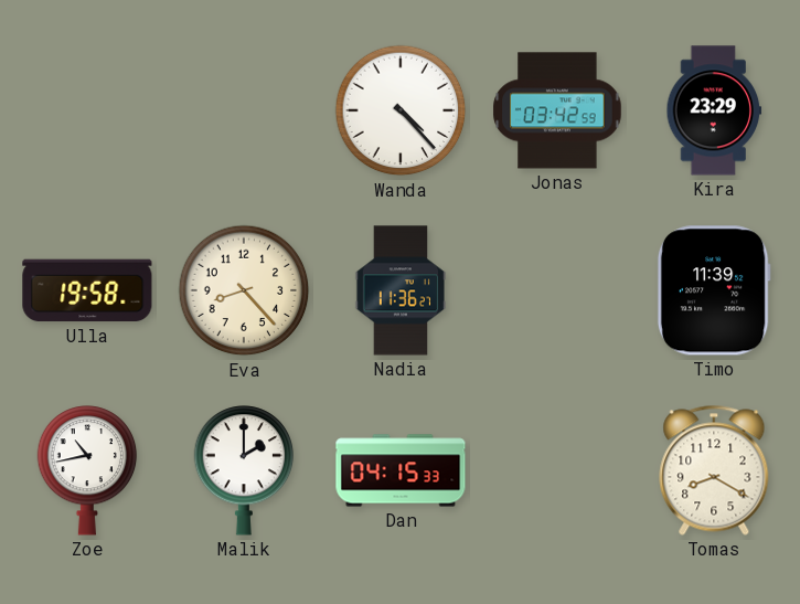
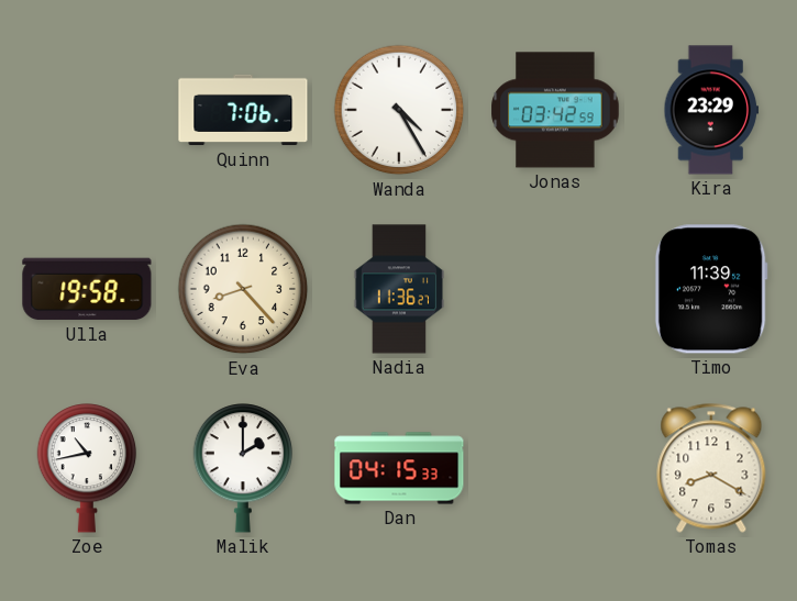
Quinn: none -> 7:06
Wanda: 4:23 -> 4:25
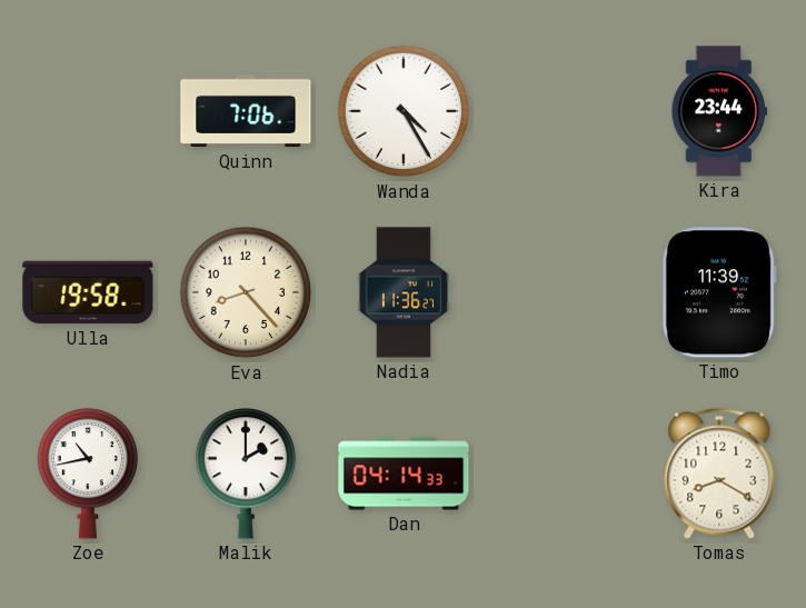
Jonas: 03:42 -> none
Kira: 23:29 -> 23:44
Dan: 04:15 -> 04:14
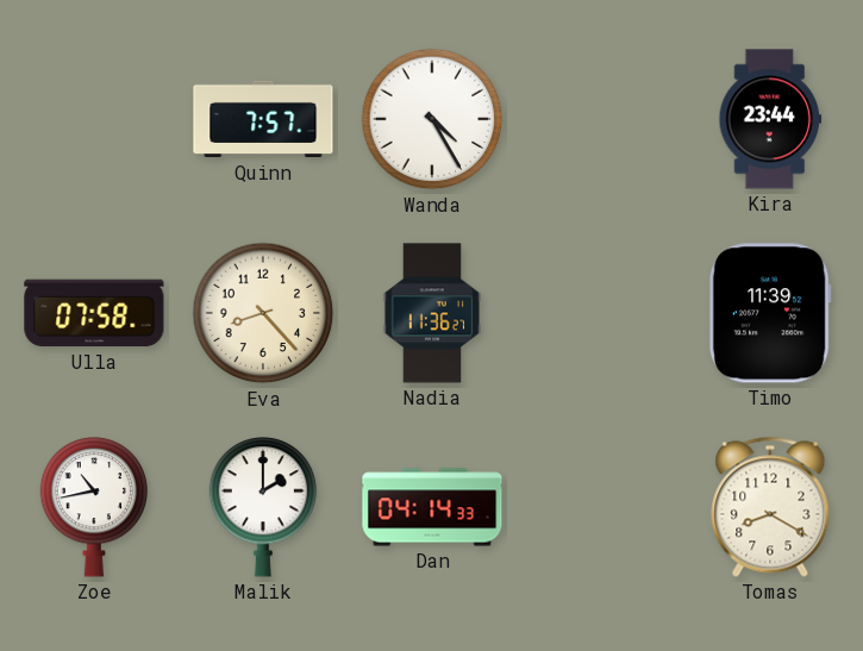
Quinn: 7:06 -> 7:57
Ulla: 19:58 -> 07:58
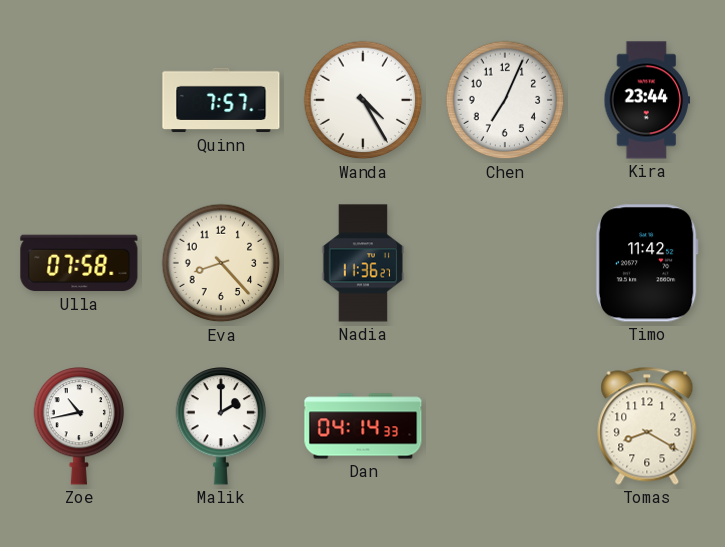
Chen: none -> 7:04
Timo: 11:39 -> 11:42
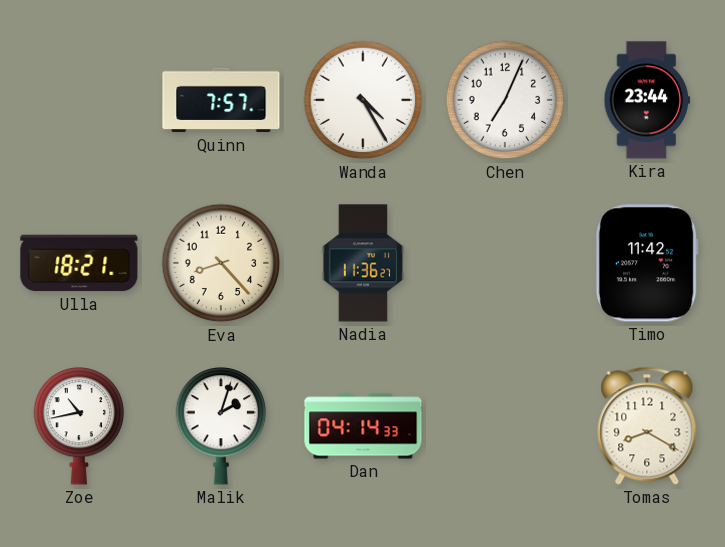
Ulla: 07:58 -> 18:21
Malik: 2:00 -> 2:03
